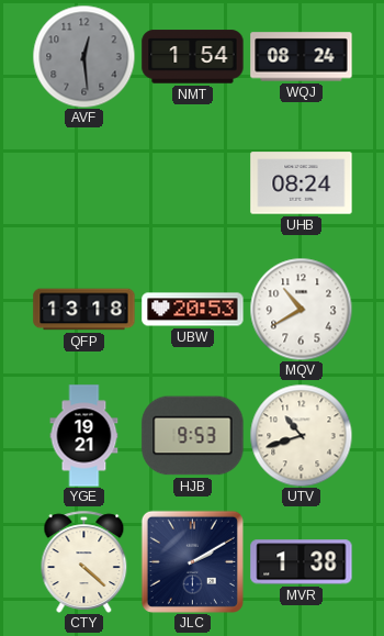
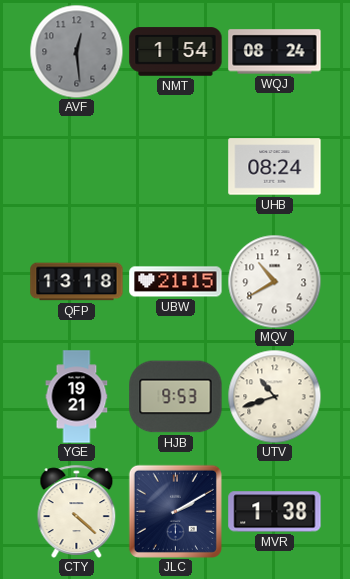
UBW: 20:53 -> 21:15
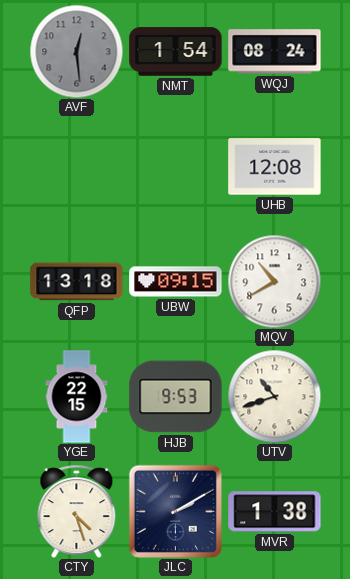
UHB: 08:24 -> 12:08
UBW: 21:15 -> 09:15
YGE: 19:21 -> 22:15
CTY: 4:22 -> 4:27
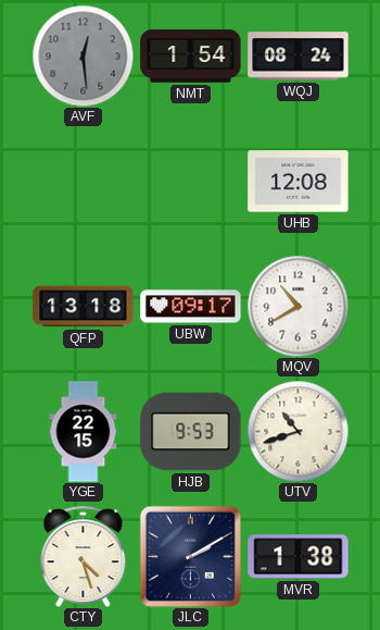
UBW: 09:15 -> 09:17
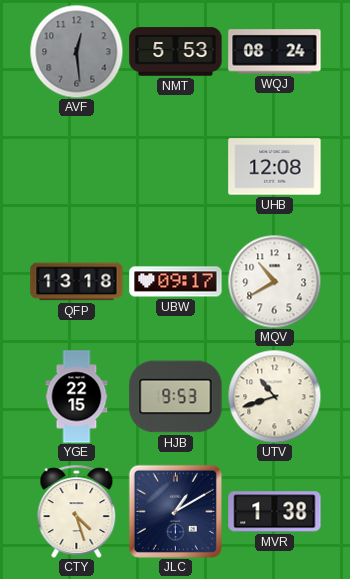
NMT: 1:54 -> 5:53
JLC: 2:10 -> 1:10
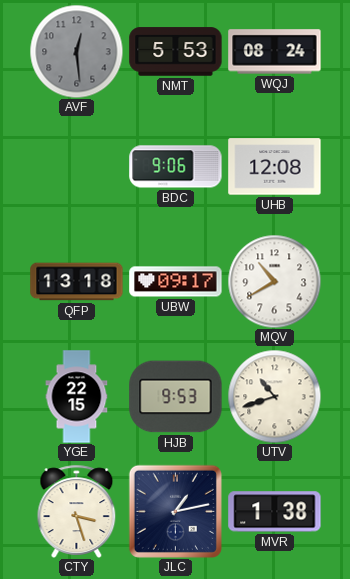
BDC: none -> 9:06
CTY: 4:27 -> 3:27
JLC: 1:10 -> 1:13
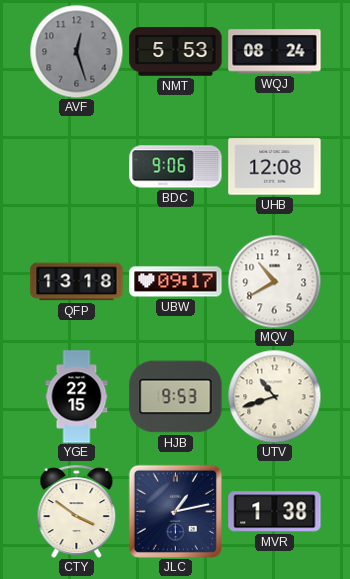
AVF: 12:29 -> 12:27
CTY: 3:27 -> 3:51
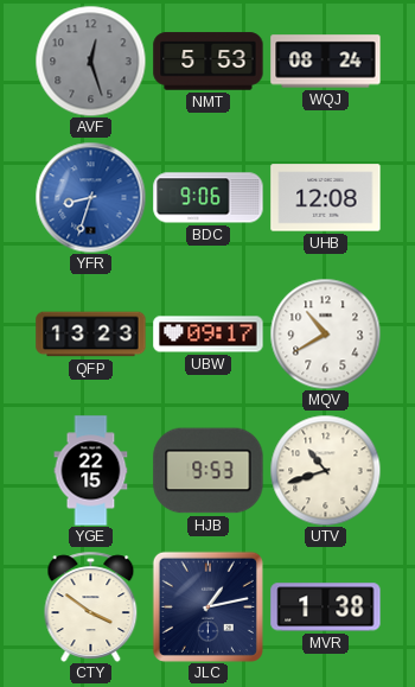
YFR: none -> 8:33
QFP: 13:18 -> 13:23
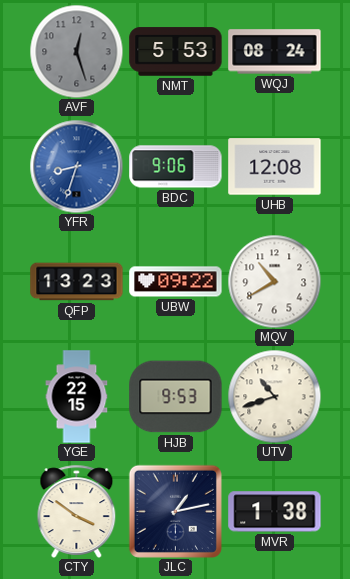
UBW: 09:17 -> 09:22
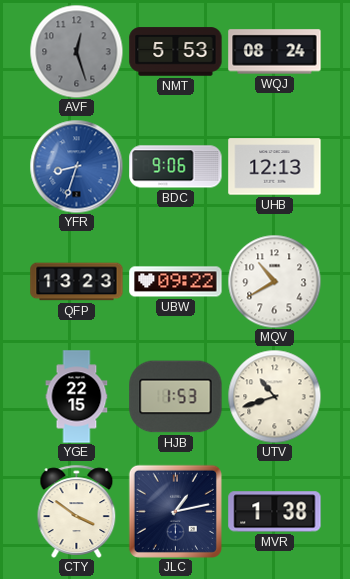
UHB: 12:08 -> 12:13
HJB: 9:53 -> 1:53
